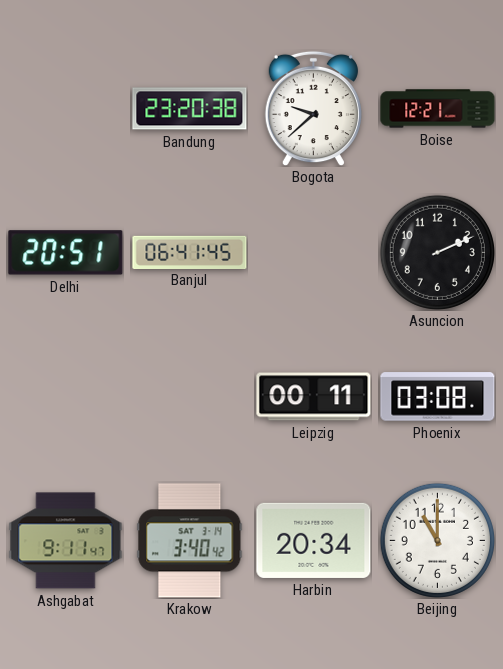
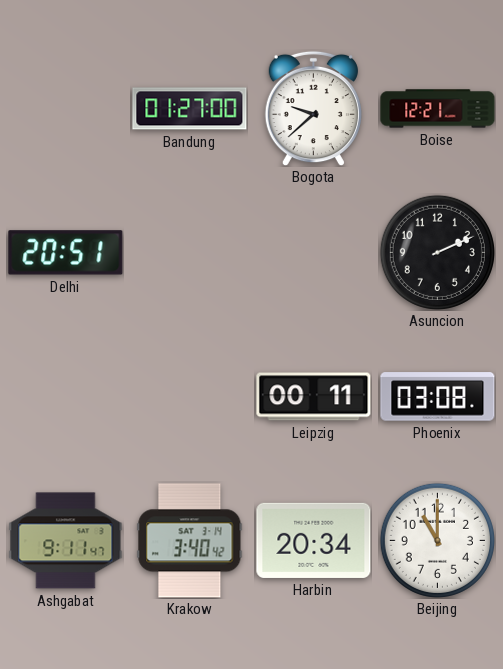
Bandung: 23:20 -> 01:27
Banjul: 06:41 -> none
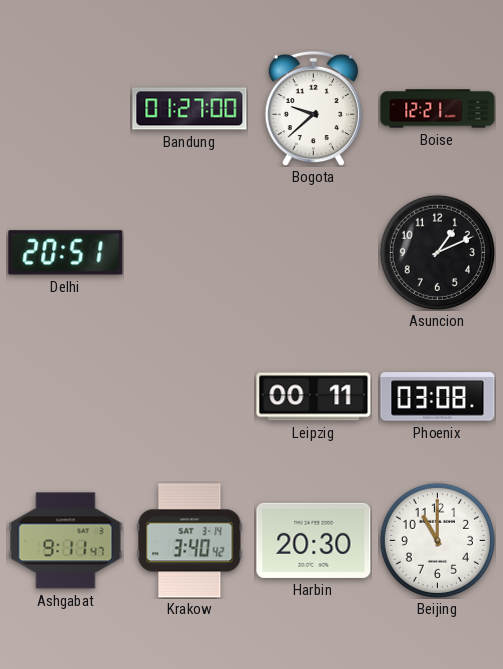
Asuncion: 2:11 -> 1:11
Harbin: 20:34 -> 20:30
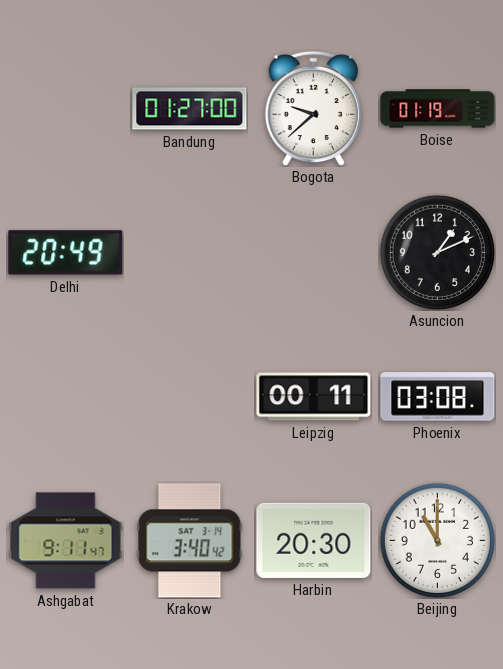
Boise: 12:21 -> 01:19
Delhi: 20:51 -> 20:49
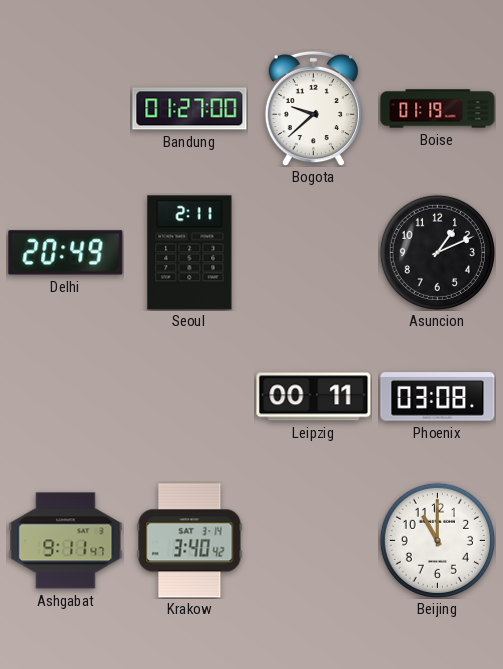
Seoul: none -> 2:11
Harbin: 20:30 -> none
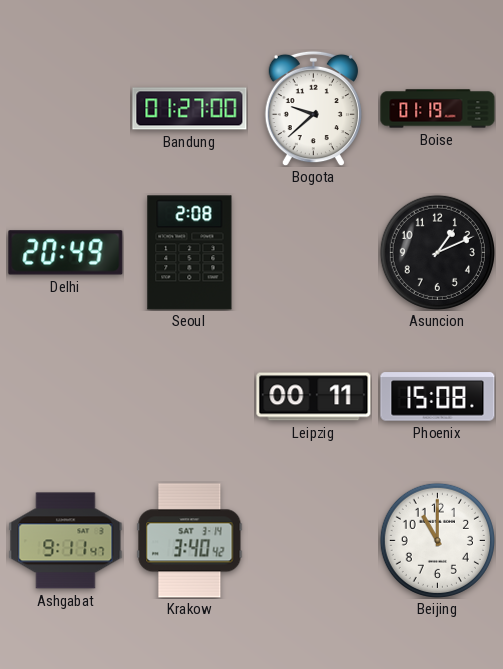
Seoul: 2:11 -> 2:08
Phoenix: 03:08 -> 15:08
